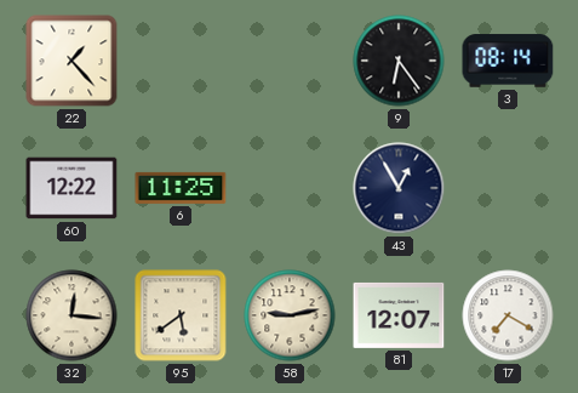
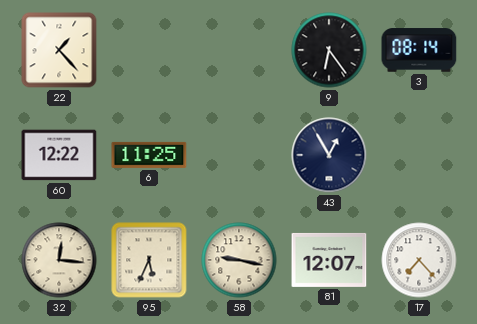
95: 5:39 -> 5:34
58: 9:13 -> 9:17
17: 7:20 -> 7:23
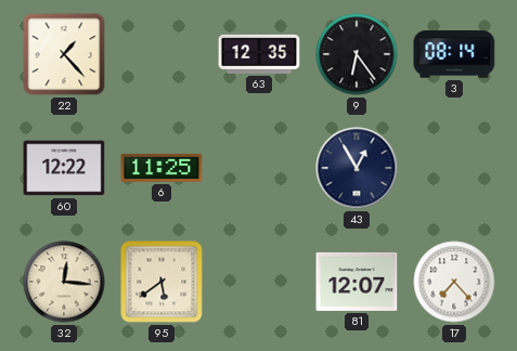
63: none -> 12:35
95: 5:34 -> 5:39
58: 9:17 -> none
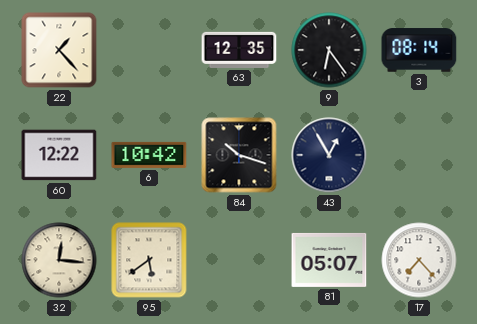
6: 11:25 -> 10:42
84: none -> 10:18
81: 12:07 -> 05:07
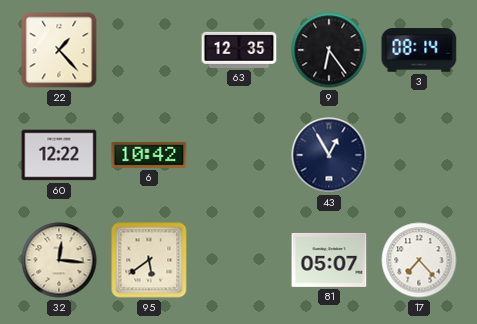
84: 10:18 -> none
